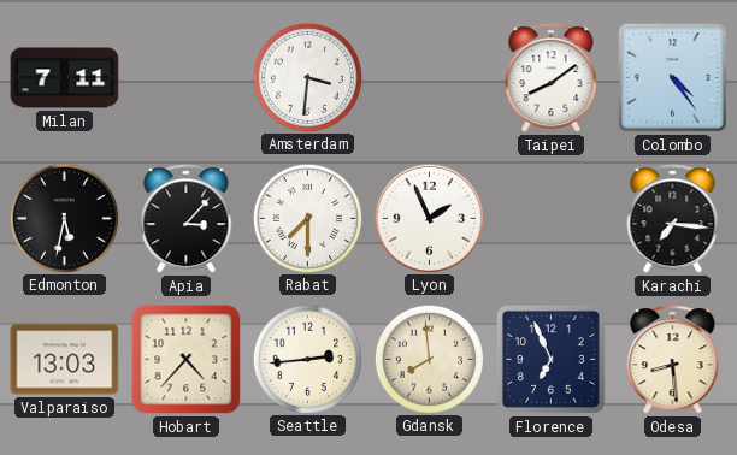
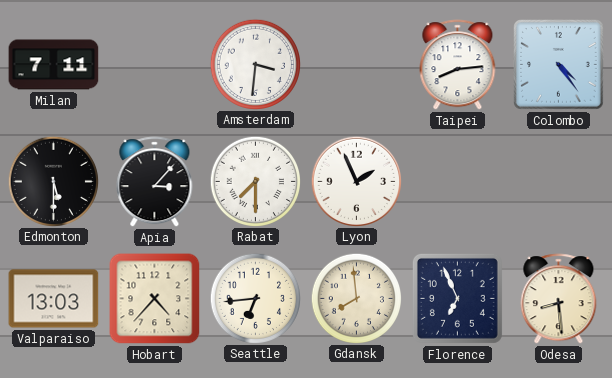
Taipei: 8:09 -> 8:14
Edmonton: 5:32 -> 5:30
Karachi: 7:16 -> none
Seattle: 2:44 -> 6:44
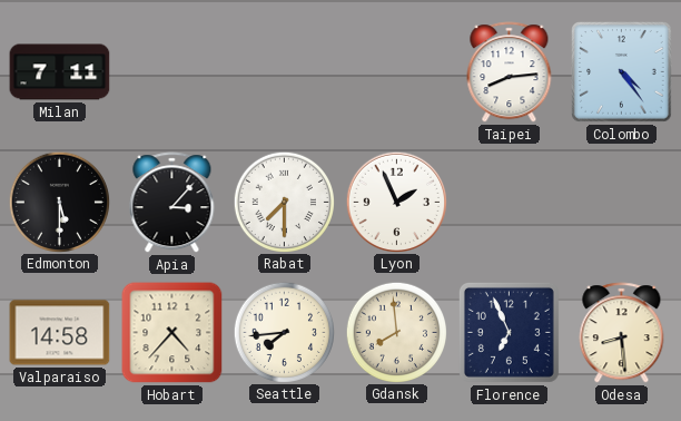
Amsterdam: 3:31 -> none
Valparaiso: 13:03 -> 14:58
Seattle: 6:44 -> 7:44
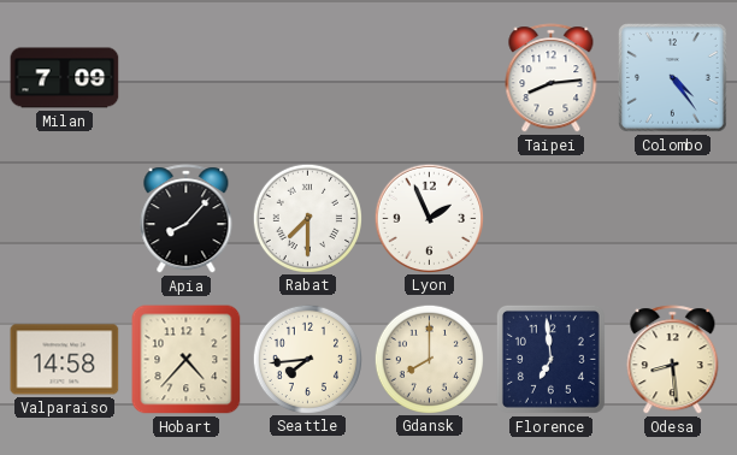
Milan: 7:11 -> 7:09
Edmonton: 5:30 -> none
Apia: 3:07 -> 8:07
Gdansk: 7:59 -> 8:00
Florence: 6:56 -> 6:59
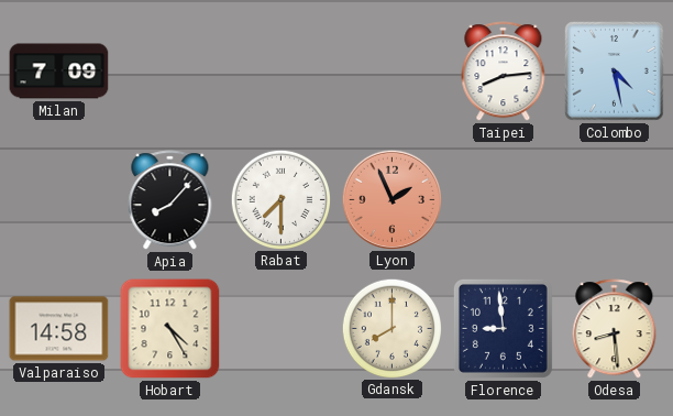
Colombo: 4:24 -> 4:28
Lyon dial: white -> salmon
Hobart: 4:37 -> 4:25
Seattle: 7:44 -> none
Florence: 6:59 -> 8:59
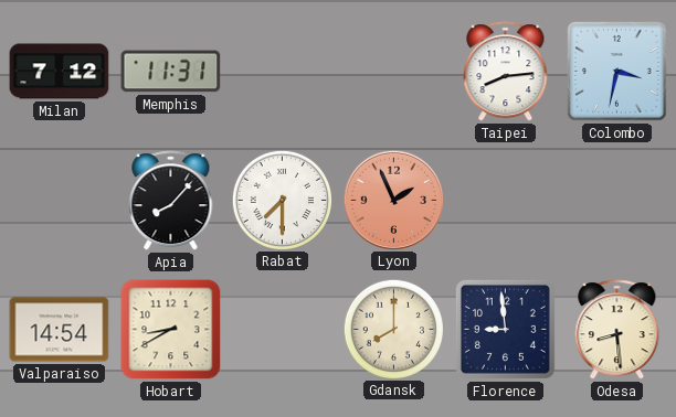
Milan: 7:09 -> 7:12
Memphis: none -> 11:31
Colombo: 4:28 -> 3:32
Valparaiso: 14:58 -> 14:54
Hobart: 4:25 -> 8:40
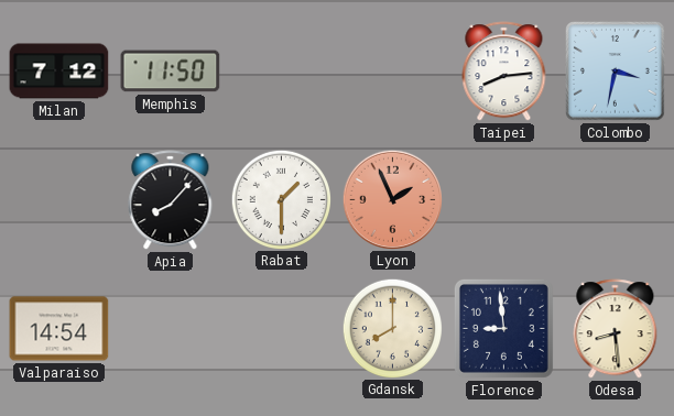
Memphis: 11:31 -> 11:50
Rabat: 7:30 -> 1:30
Hobart: 8:40 -> none
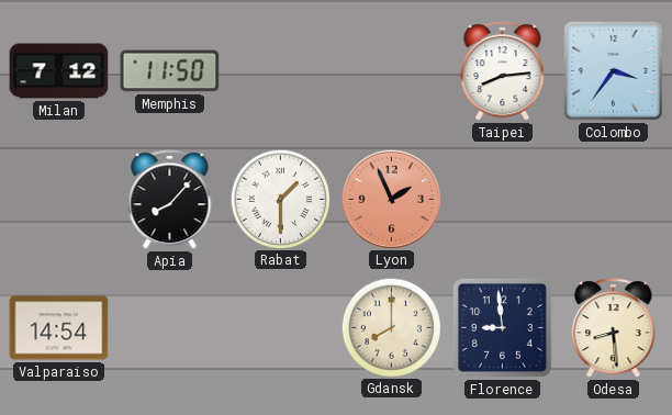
Colombo: 3:32 -> 3:36
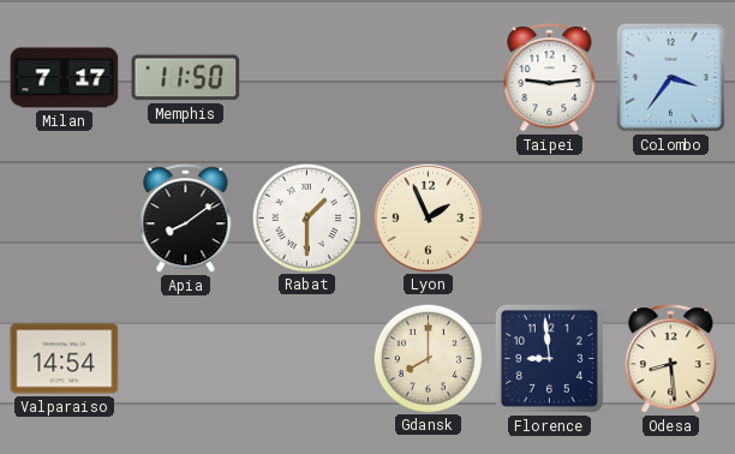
Milan: 7:12 -> 7:17
Taipei: 8:14 -> 9:14
Apia: 8:07 -> 8:09
Lyon dial: salmon -> cream
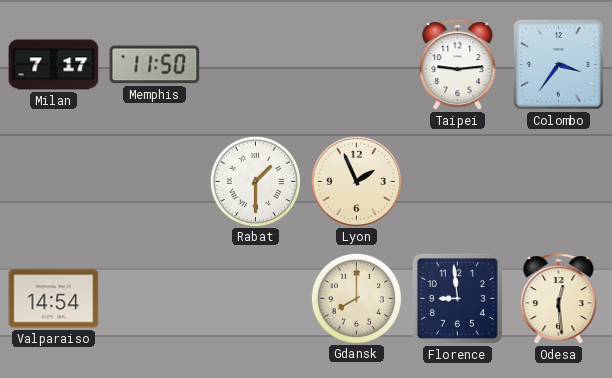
Apia: 8:09 -> none
Odesa: 8:29 -> 12:29
